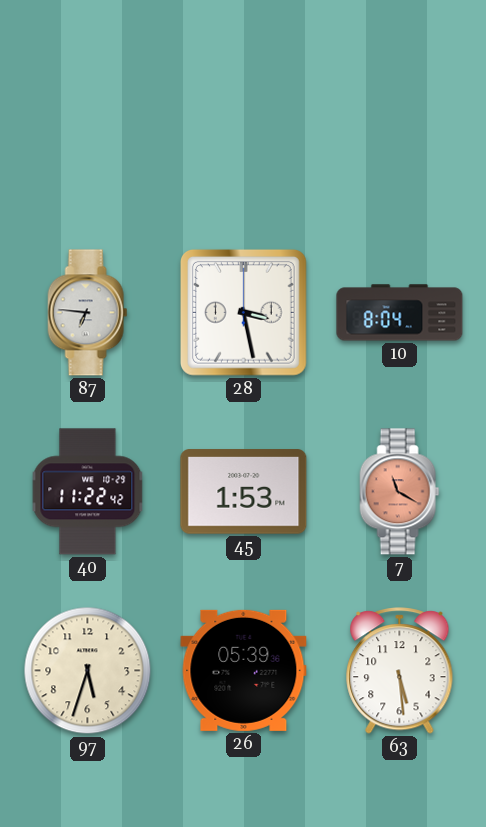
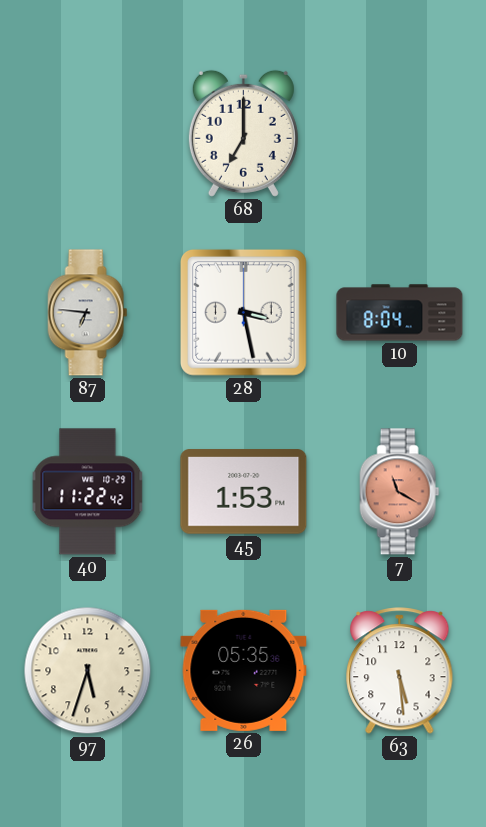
68: none -> 7:00
26: 05:39 -> 05:35
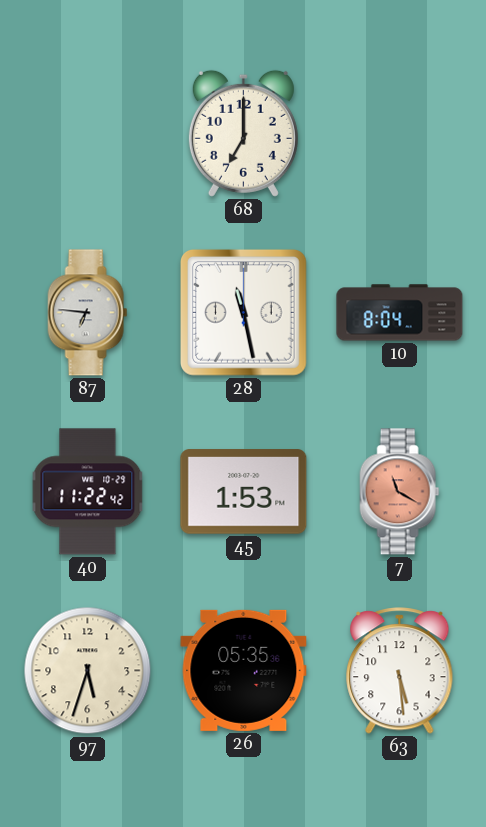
28: 3:28 -> 11:28
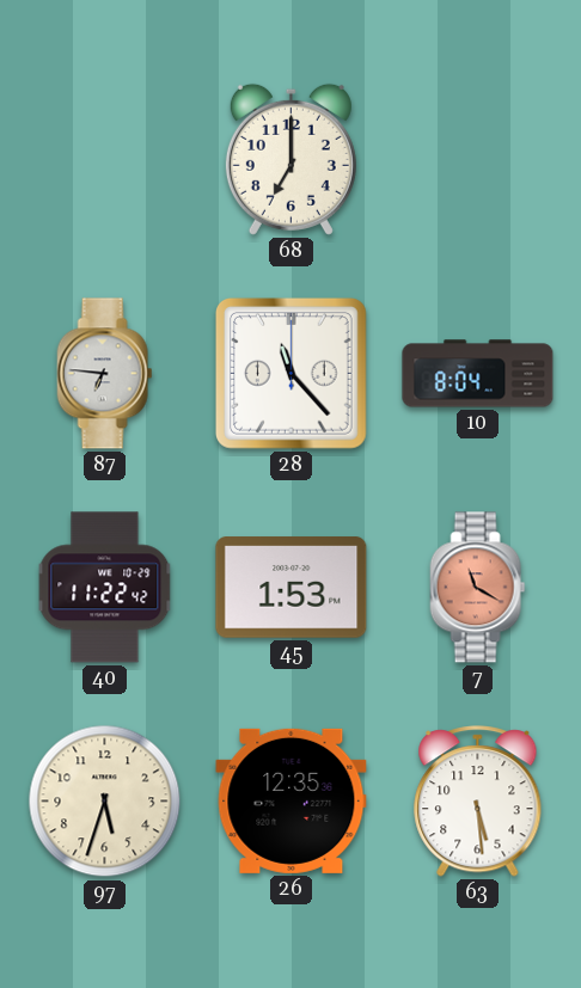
28: 11:28 -> 11:23
26: 05:35 -> 12:35
